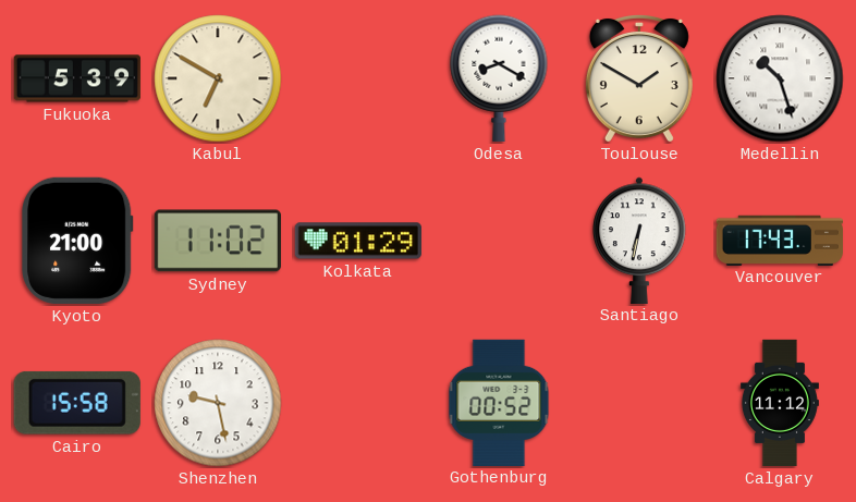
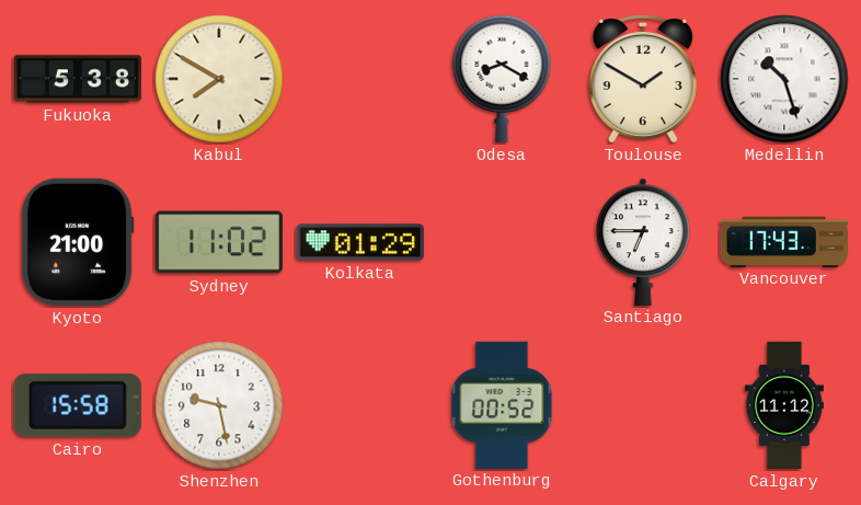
Fukuoka: 5:39 -> 5:38
Kabul: 6:50 -> 7:50
Santiago: 6:32 -> 6:45
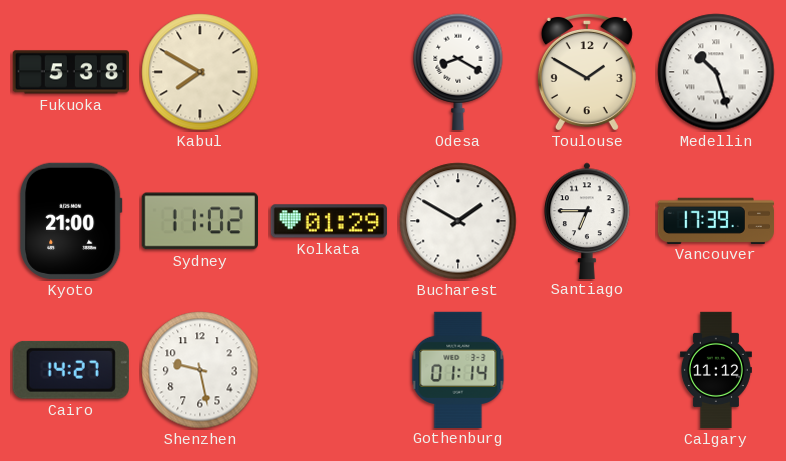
Bucharest: none -> 1:50
Vancouver: 17:43 -> 17:39
Cairo: 15:58 -> 14:27
Gothenburg: 00:52 -> 01:14
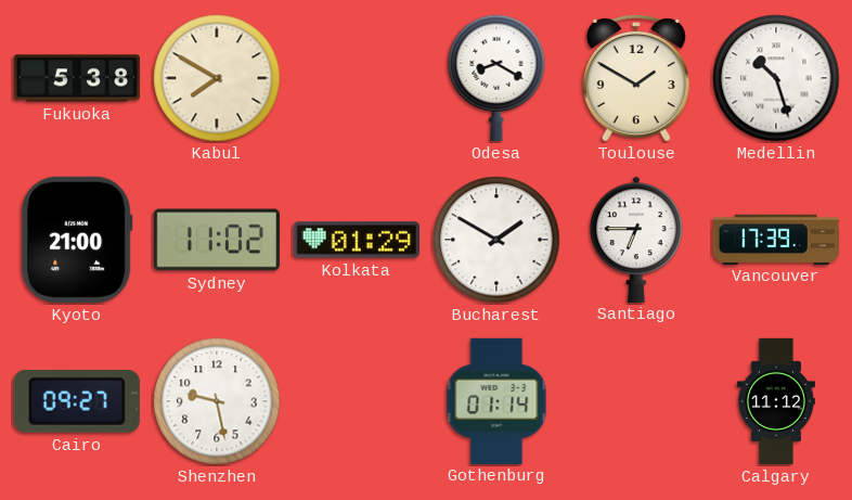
Cairo: 14:27 -> 09:27
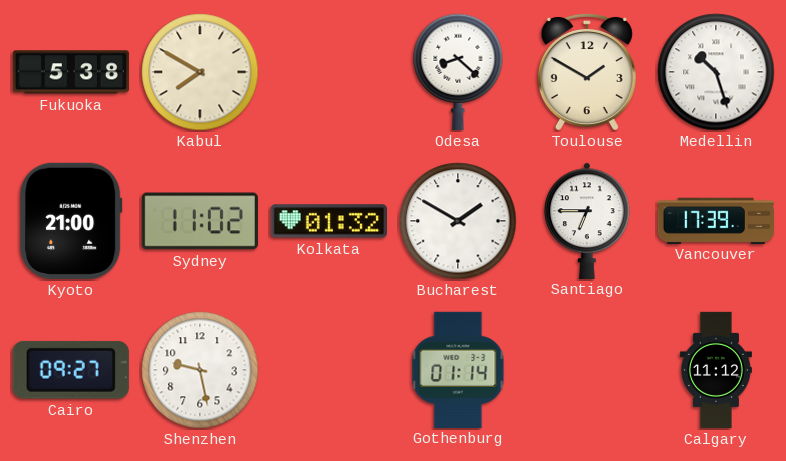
Odesa: 8:20 -> 8:22
Kolkata: 01:29 -> 01:32
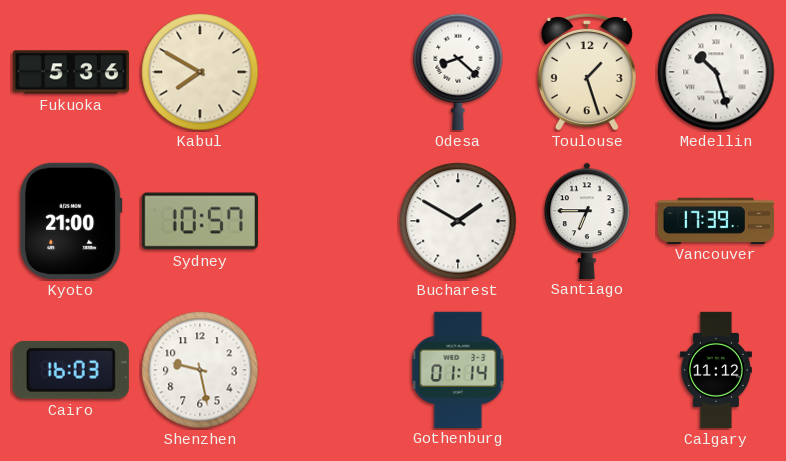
Fukuoka: 5:38 -> 5:36
Toulouse: 1:50 -> 1:27
Sydney: 11:02 -> 10:57
Kolkata: 01:32 -> none
Cairo: 09:27 -> 16:03
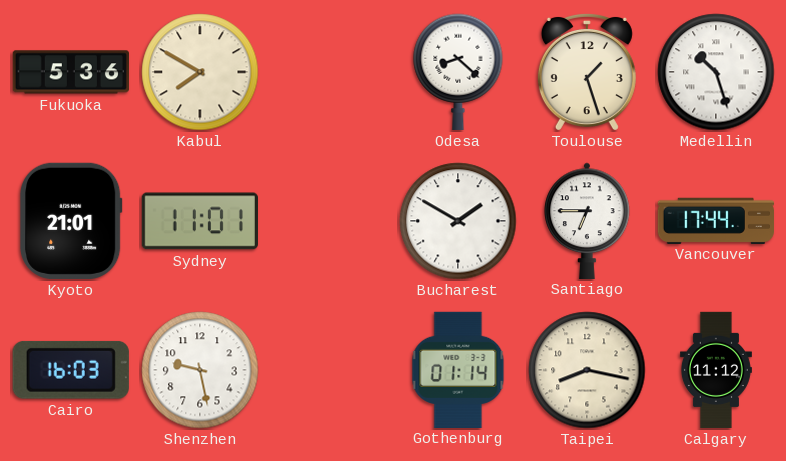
Kyoto: 21:00 -> 21:01
Sydney: 10:57 -> 11:01
Vancouver: 17:39 -> 17:44
Taipei: none -> 8:17
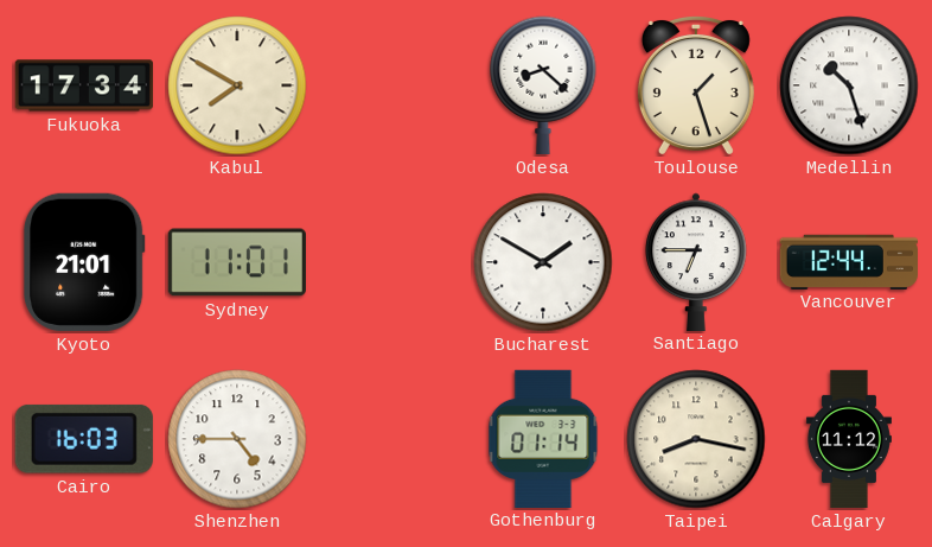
Fukuoka: 5:36 -> 17:34
Vancouver: 17:44 -> 12:44
Shenzhen: 9:28 -> 4:45
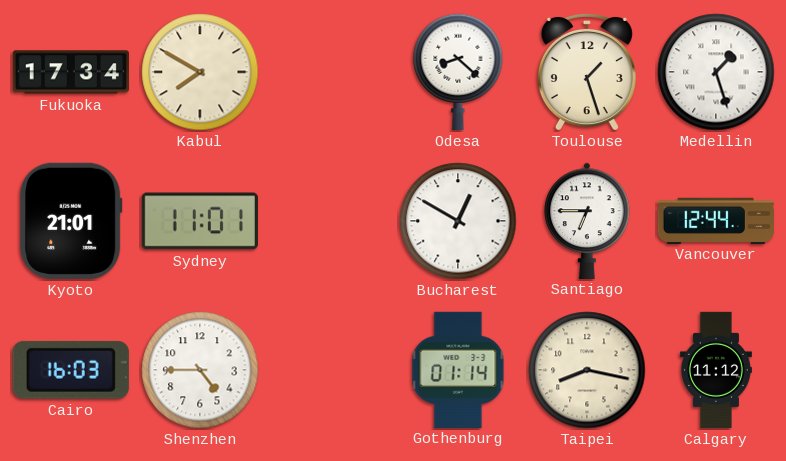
Medellin: 10:27 -> 1:27
Bucharest: 1:50 -> 12:50
